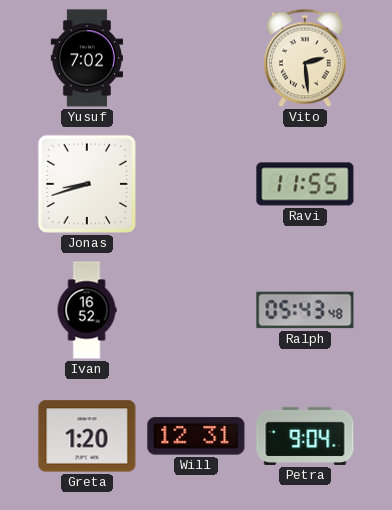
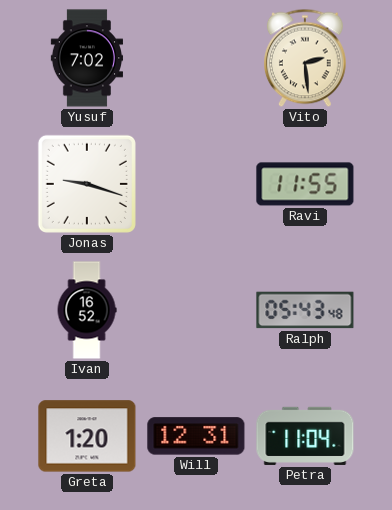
Jonas: 8:42 -> 9:18
Petra: 9:04 -> 11:04
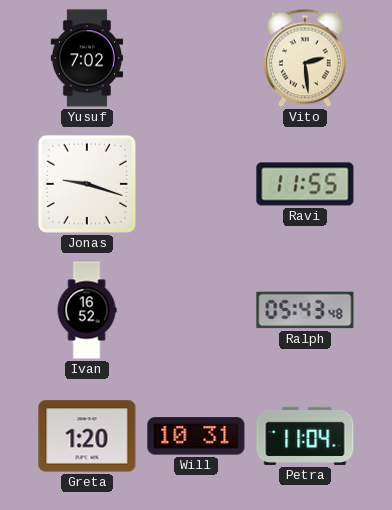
Will: 12:31 -> 10:31
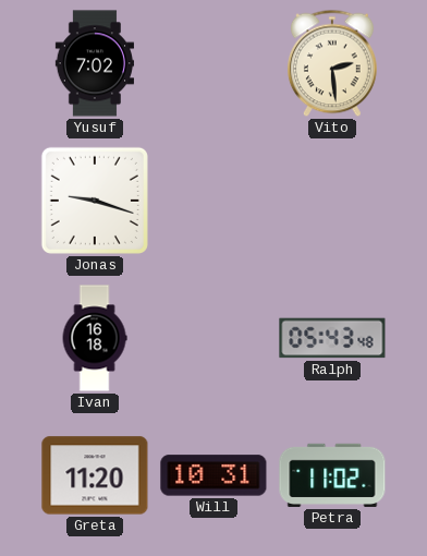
Ravi: 11:55 -> none
Ivan: 16:52 -> 16:18
Greta: 1:20 -> 11:20
Petra: 11:04 -> 11:02
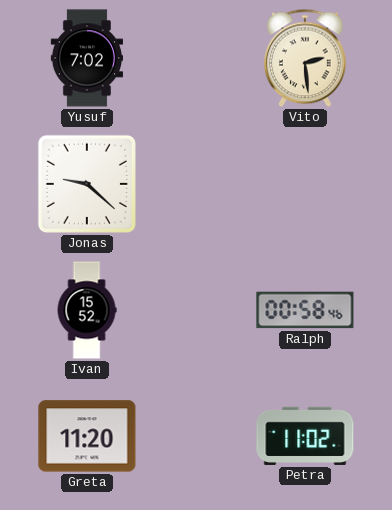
Jonas: 9:18 -> 9:22
Ivan: 16:18 -> 15:52
Ralph: 05:43 -> 00:58
Will: 10:31 -> none
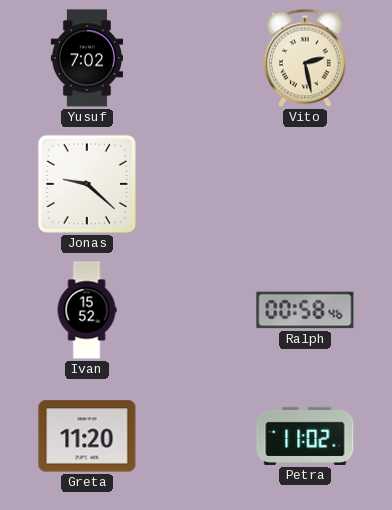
Vito: 2:29 -> 2:28
